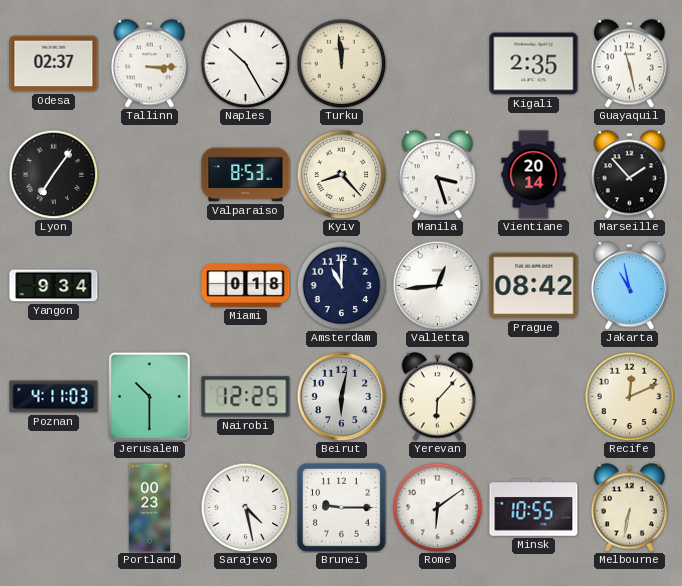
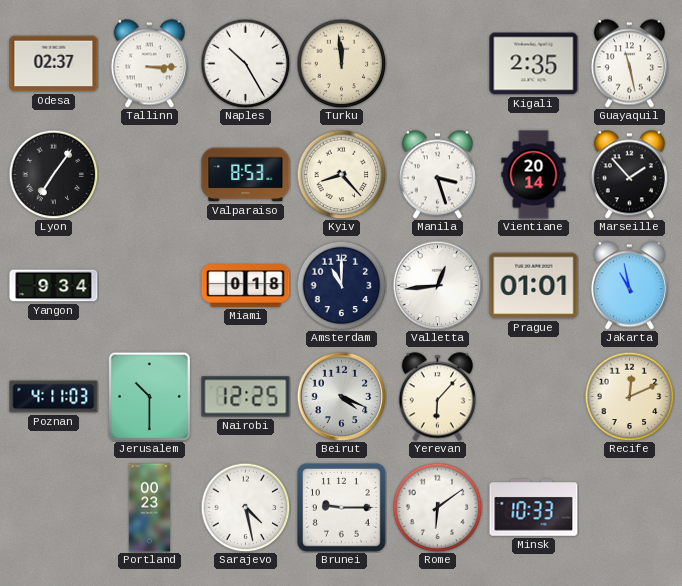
Prague: 08:42 -> 01:01
Beirut: 6:02 -> 4:19
Minsk: 10:55 -> 10:33
Melbourne: 6:32 -> none
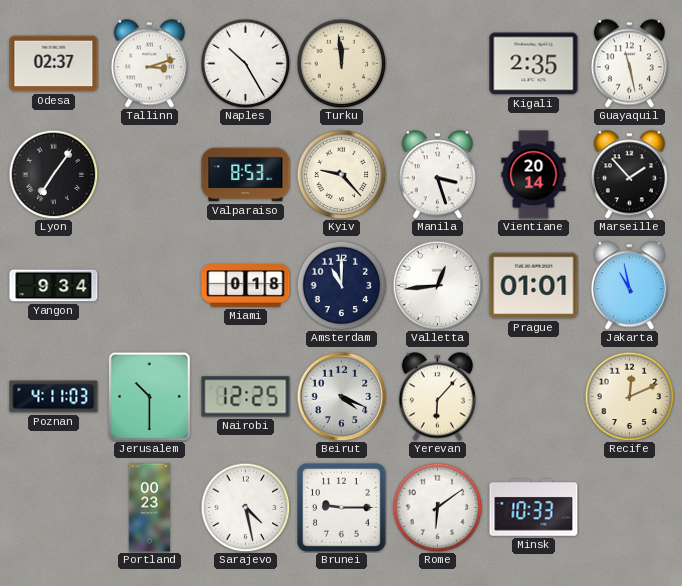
Tallinn: 3:15 -> 3:12
Kyiv: 8:23 -> 9:23
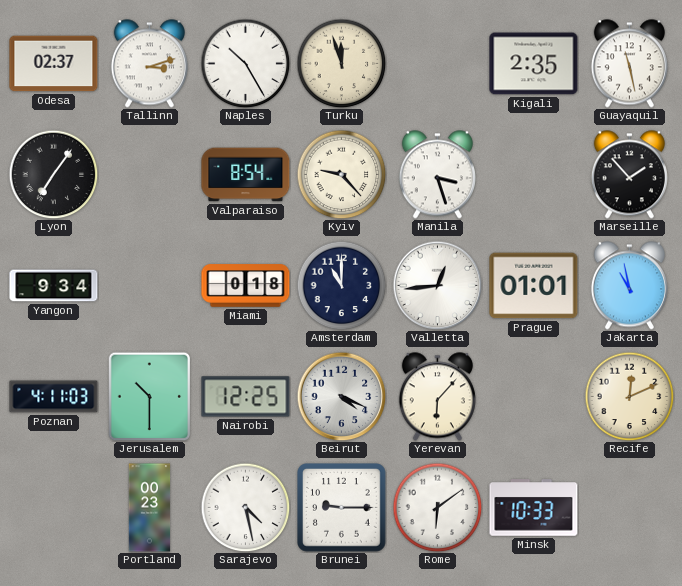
Turku: 11:59 -> 11:57
Valparaiso: 8:53 -> 8:54
Vientiane: 20:14 -> none
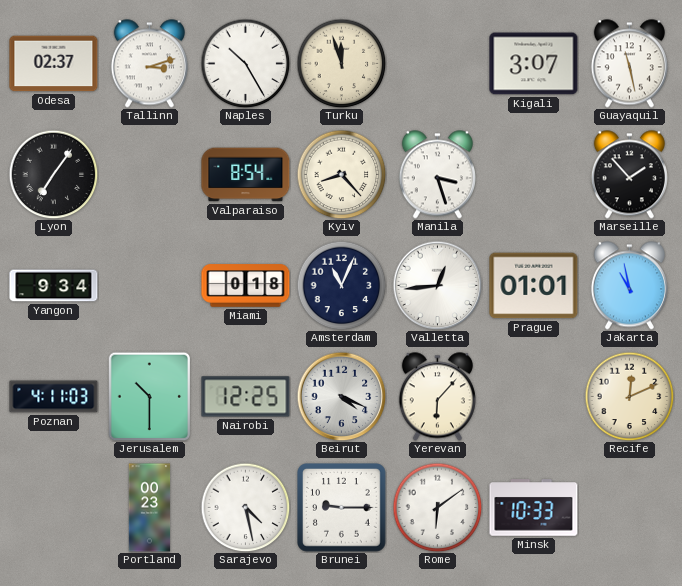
Kigali: 2:35 -> 3:07
Kyiv: 9:23 -> 8:23
Amsterdam: 11:00 -> 11:04
